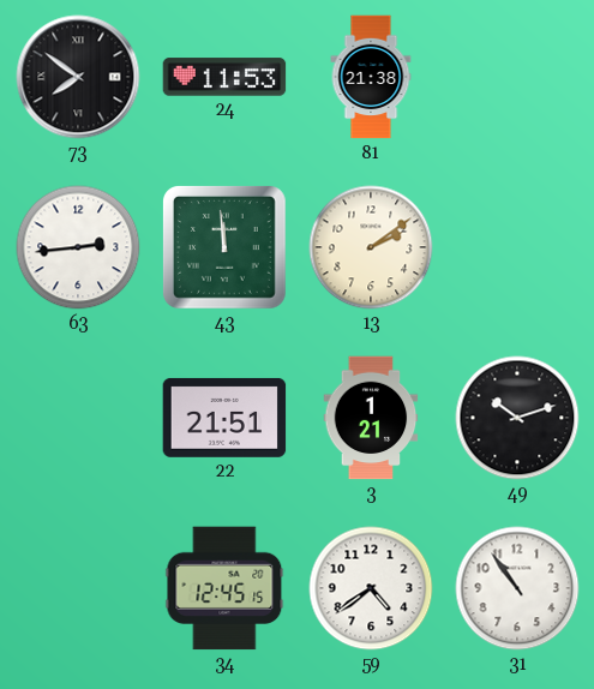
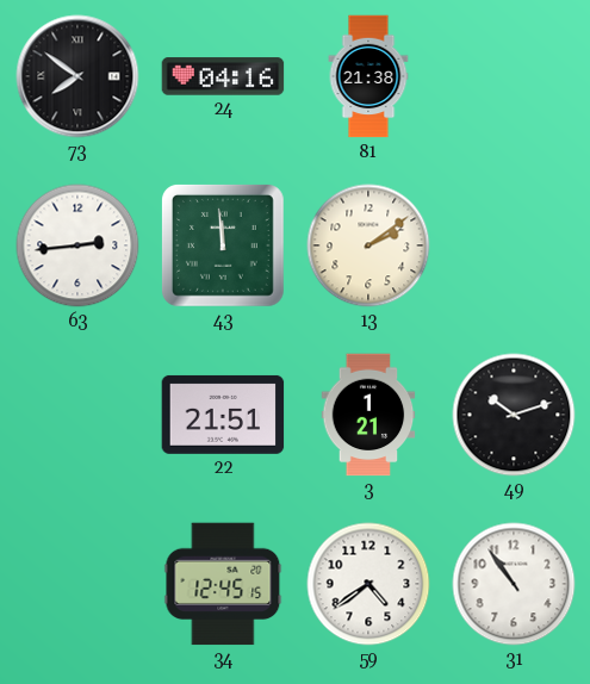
24: 11:53 -> 04:16
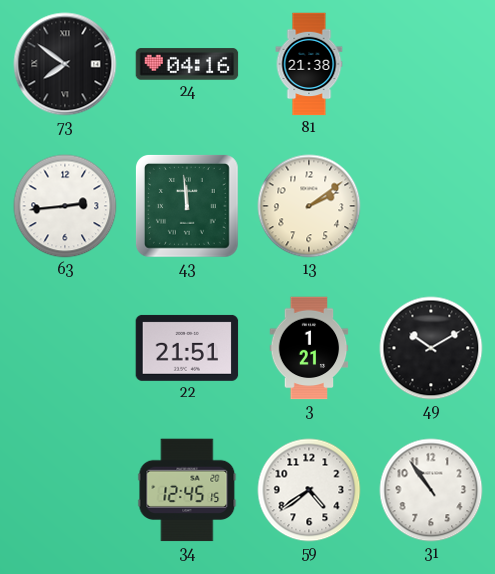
49: 10:12 -> 10:10
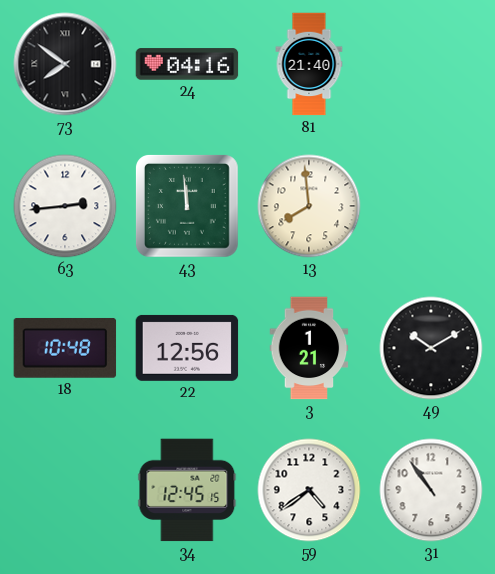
81: 21:38 -> 21:40
13: 2:09 -> 7:59
18: none -> 10:48
22: 21:51 -> 12:56
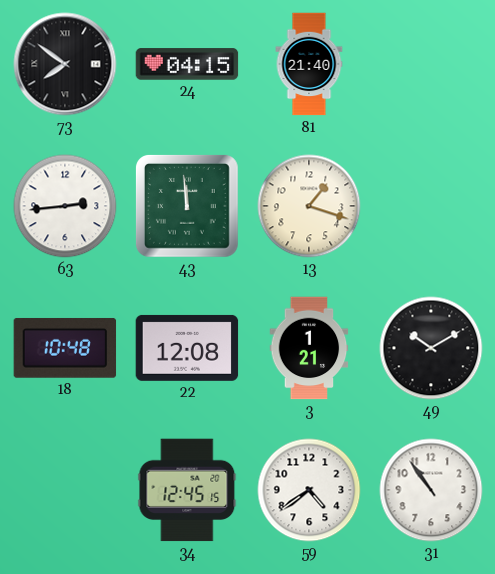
24: 04:16 -> 04:15
13: 7:59 -> 1:18
22: 12:56 -> 12:08
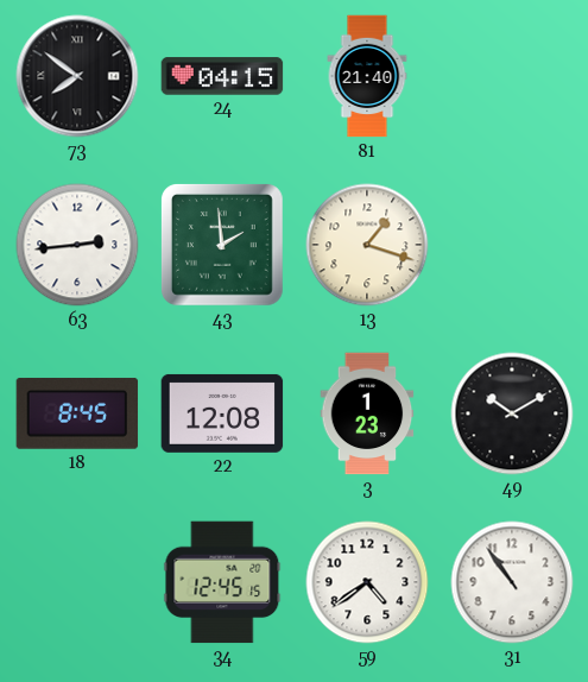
43: 11:59 -> 1:59
18: 10:48 -> 8:45
3: 1:21 -> 1:23
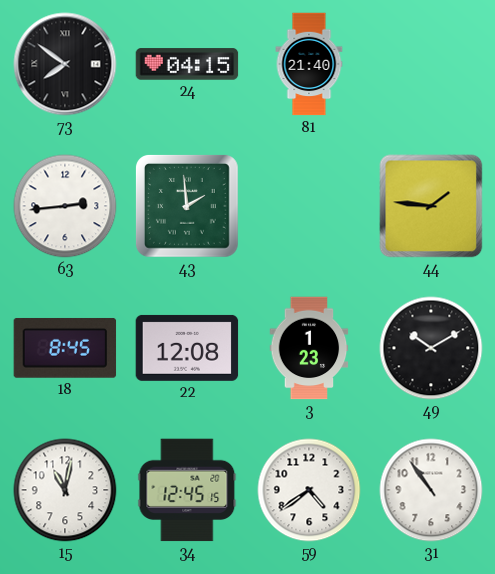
13: 1:18 -> none
44: none -> 1:46
15: none -> 11:02
